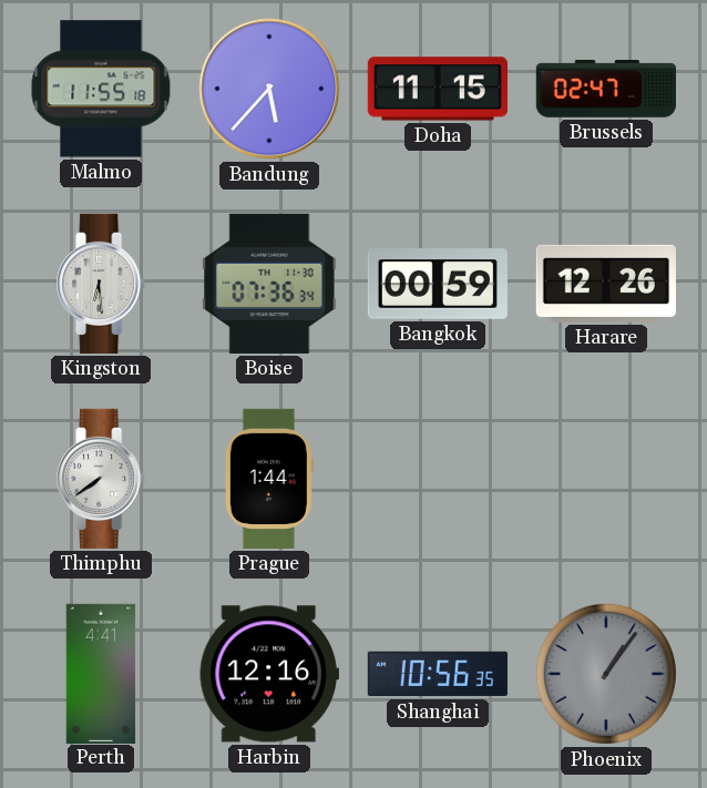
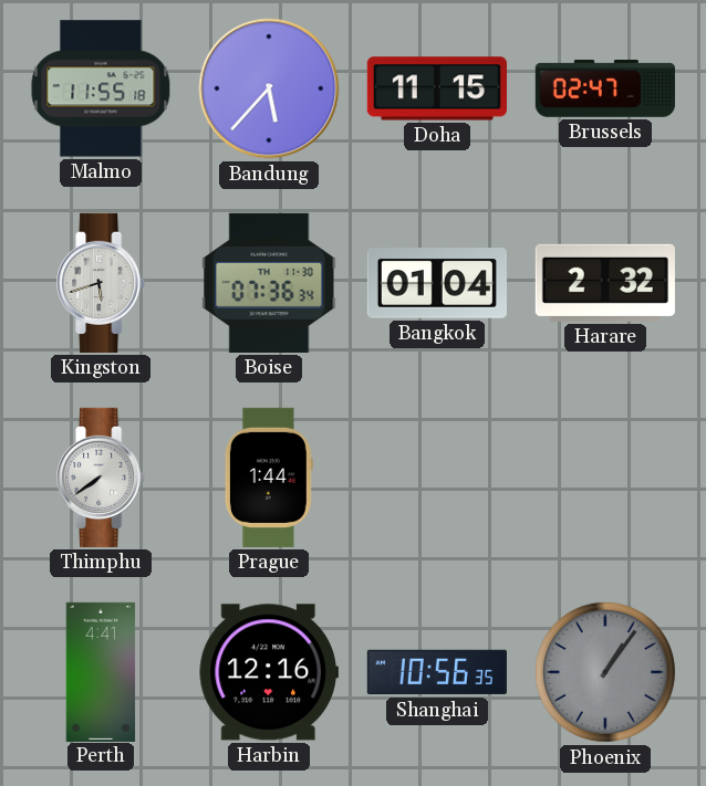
Kingston: 6:29 -> 5:42
Bangkok: 00:59 -> 01:04
Harare: 12:26 -> 2:32
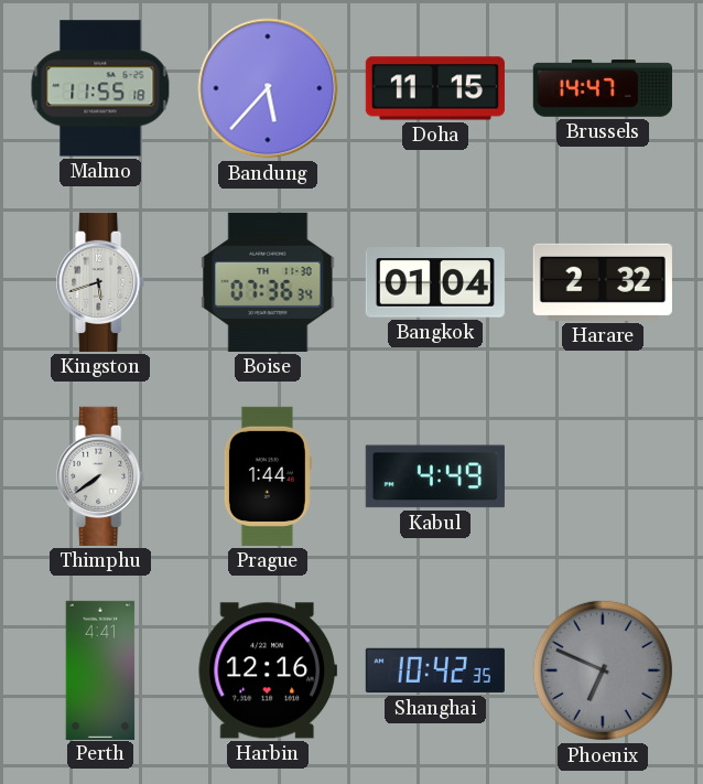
Brussels: 02:47 -> 14:47
Kabul: none -> 4:49
Shanghai: 10:56 -> 10:42
Phoenix: 1:06 -> 6:49
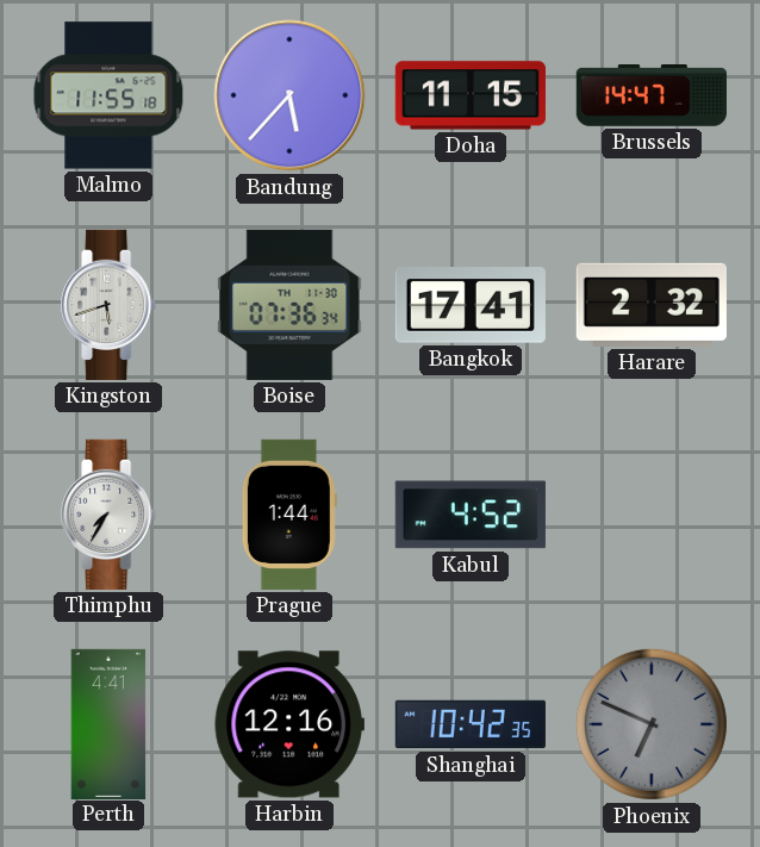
Bangkok: 01:04 -> 17:41
Thimphu: 7:39 -> 7:35
Kabul: 4:49 -> 4:52
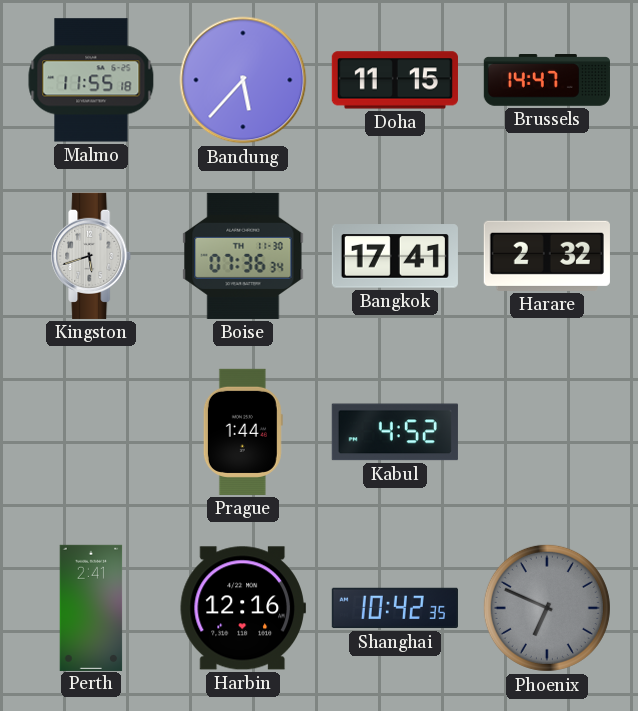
Thimphu: 7:35 -> none
Perth: 4:41 -> 2:41
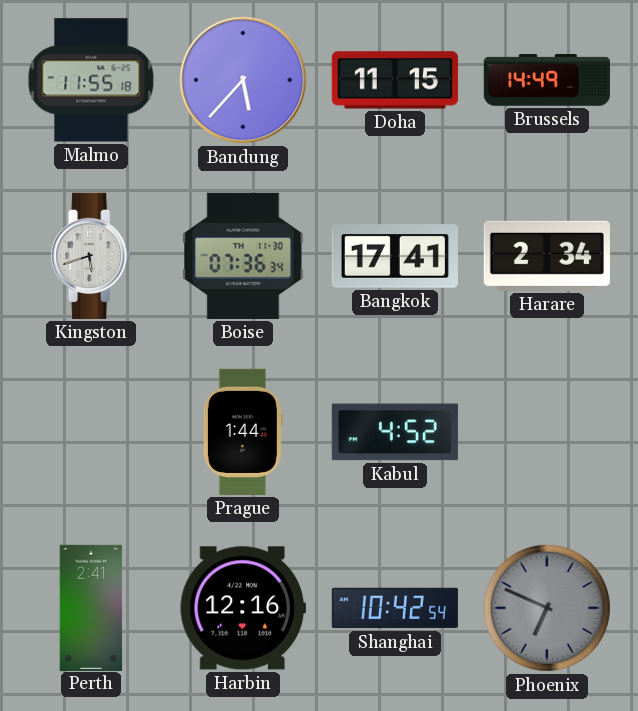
Brussels: 14:47 -> 14:49
Harare: 2:32 -> 2:34
Shanghai: 10:42:35 -> 10:42:54
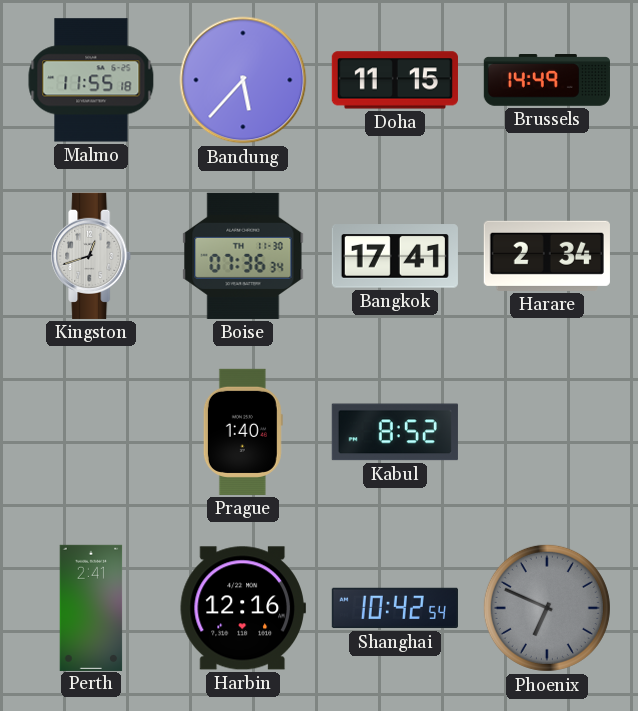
Kingston: 5:42 -> 12:42
Prague: 1:44 -> 1:40
Kabul: 4:52 -> 8:52
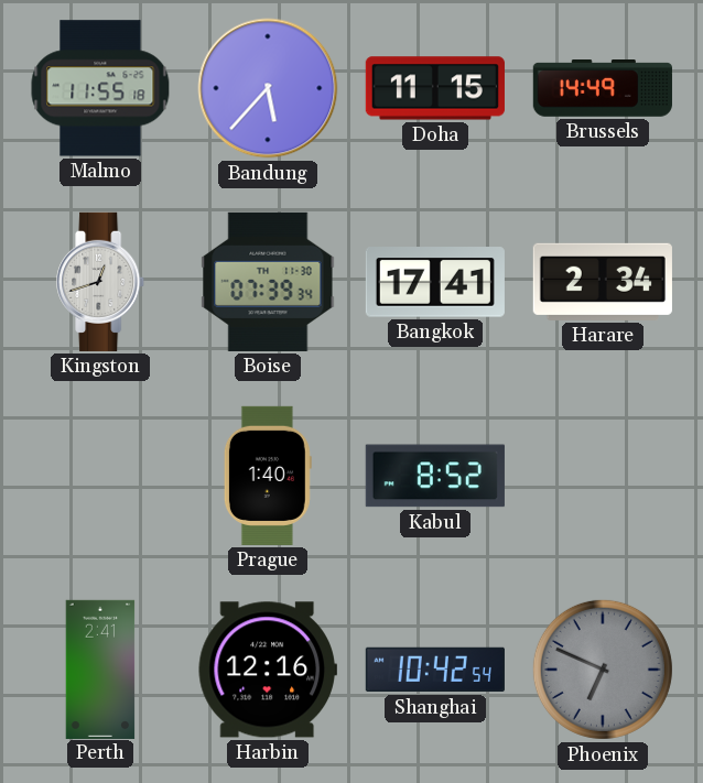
Boise: 07:36 -> 07:39
